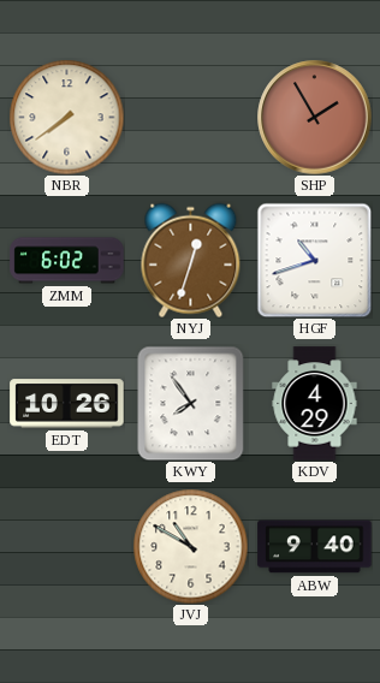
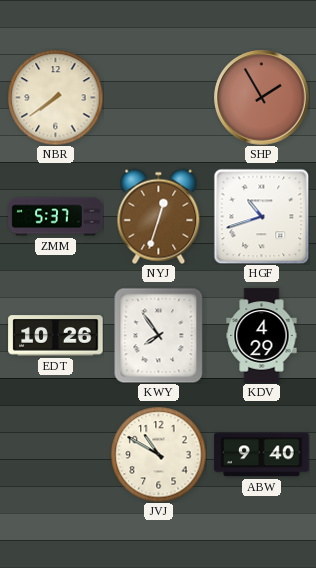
ZMM: 6:02 -> 5:37
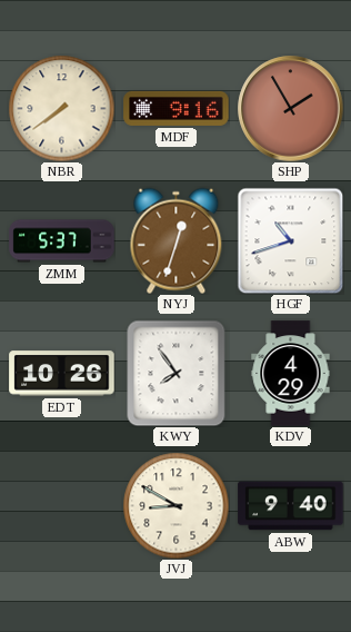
MDF: none -> 9:16
JVJ: 10:50 -> 8:50
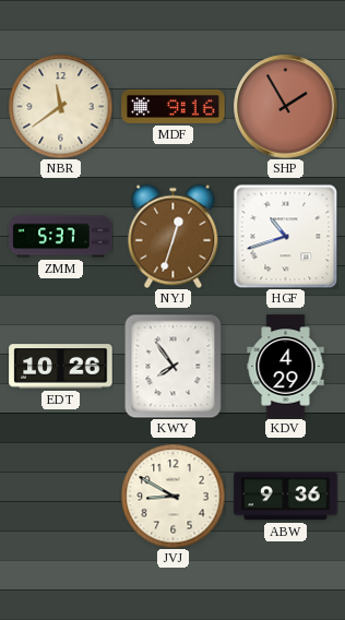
NBR: 7:39 -> 11:39
ABW: 9:40 -> 9:36
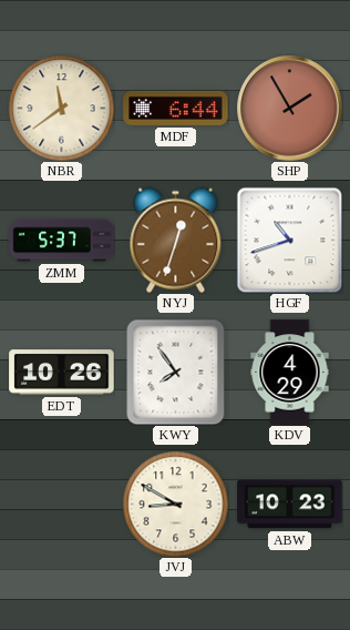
MDF: 9:16 -> 6:44
ABW: 9:36 -> 10:23
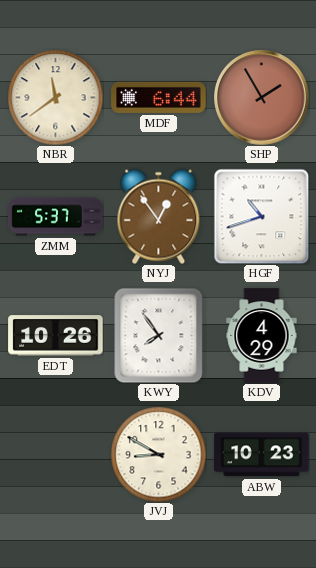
NYJ: 12:33 -> 12:54
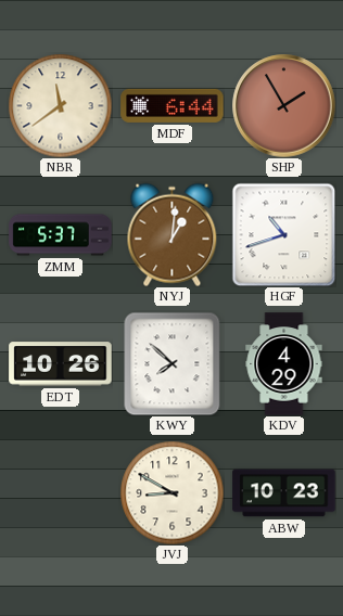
NYJ: 12:54 -> 1:01
KWY: 7:54 -> 7:52
